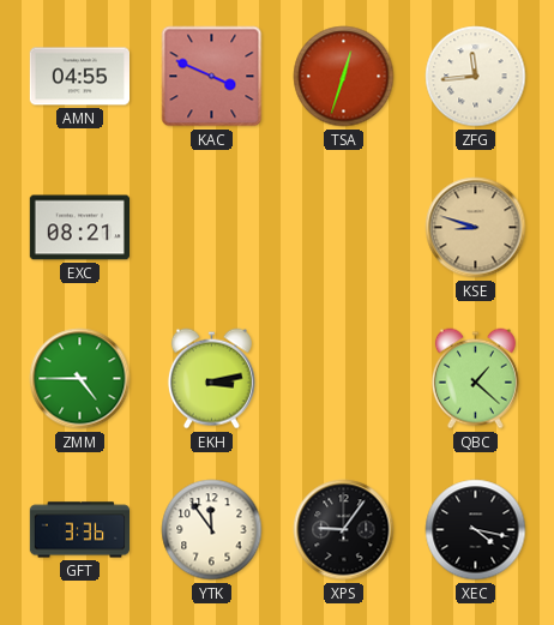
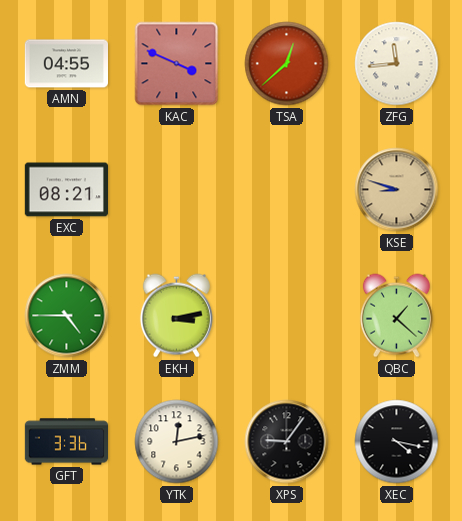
TSA: 12:33 -> 12:38
YTK: 11:54 -> 12:13
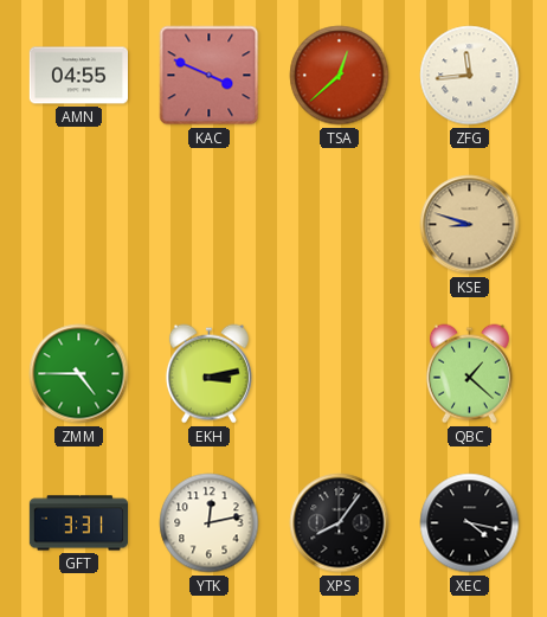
EXC: 08:21 -> none
GFT: 3:36 -> 3:31
XPS: 9:06 -> 8:06
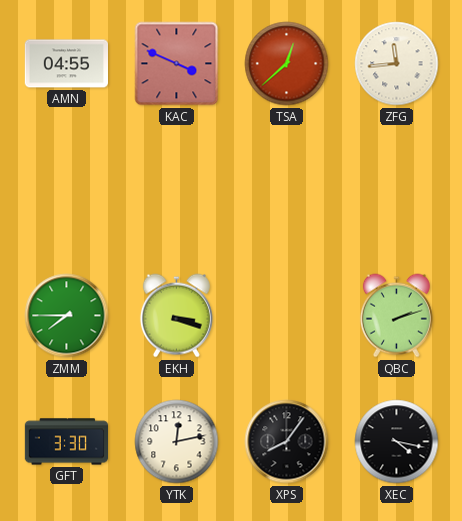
KSE: 8:48 -> none
ZMM: 4:45 -> 7:45
EKH: 3:13 -> 3:18
QBC: 1:22 -> 2:12
GFT: 3:31 -> 3:30
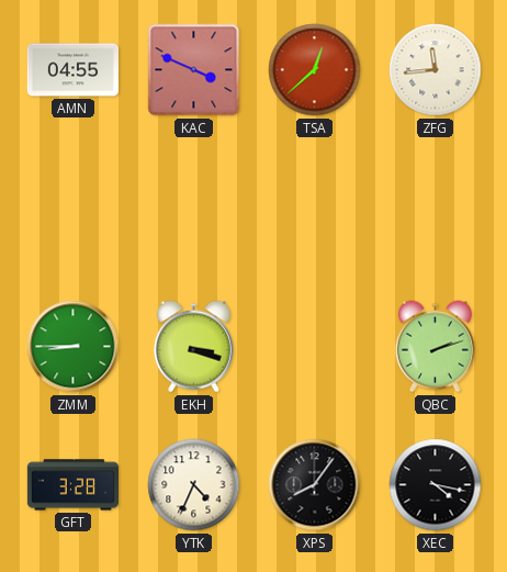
ZMM: 7:45 -> 8:45
GFT: 3:30 -> 3:28
YTK: 12:13 -> 4:34
